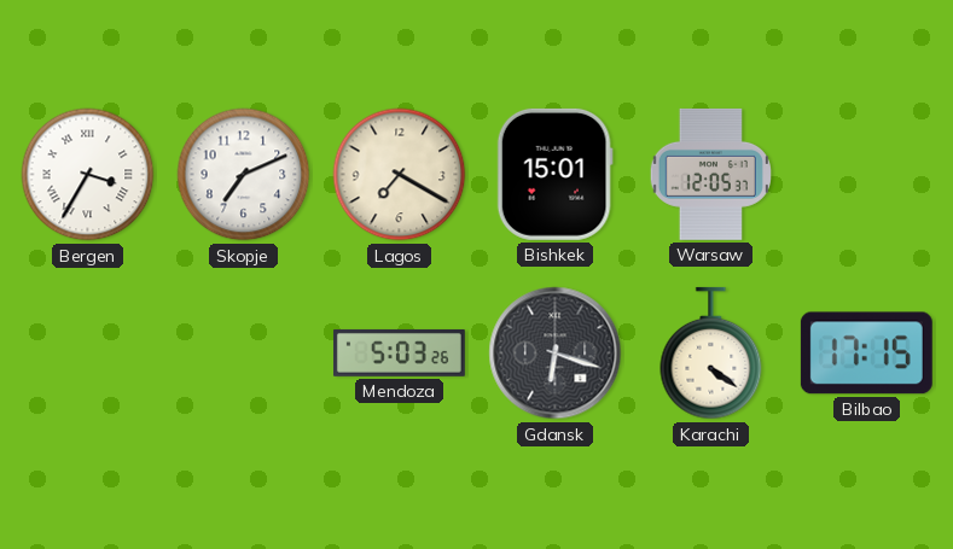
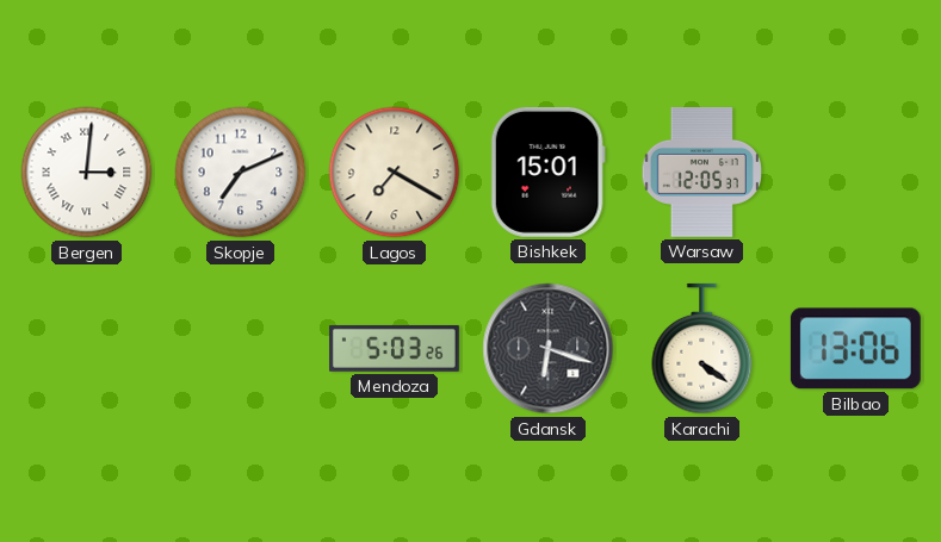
Bergen: 3:35 -> 3:01
Bilbao: 17:15 -> 13:06
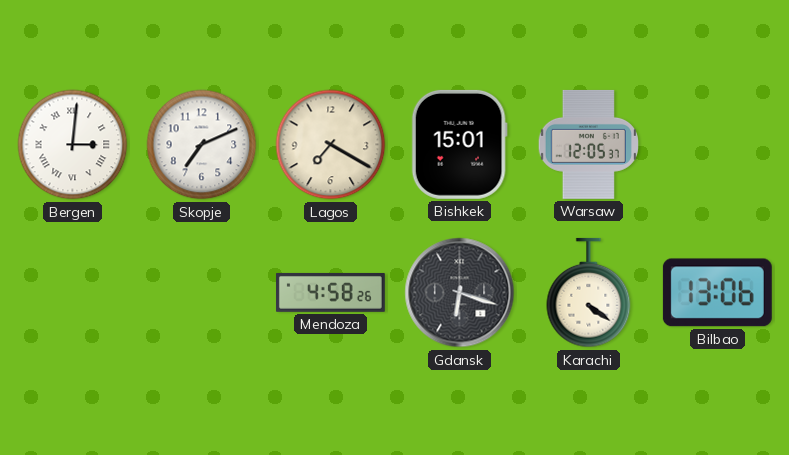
Mendoza: 5:03 -> 4:58
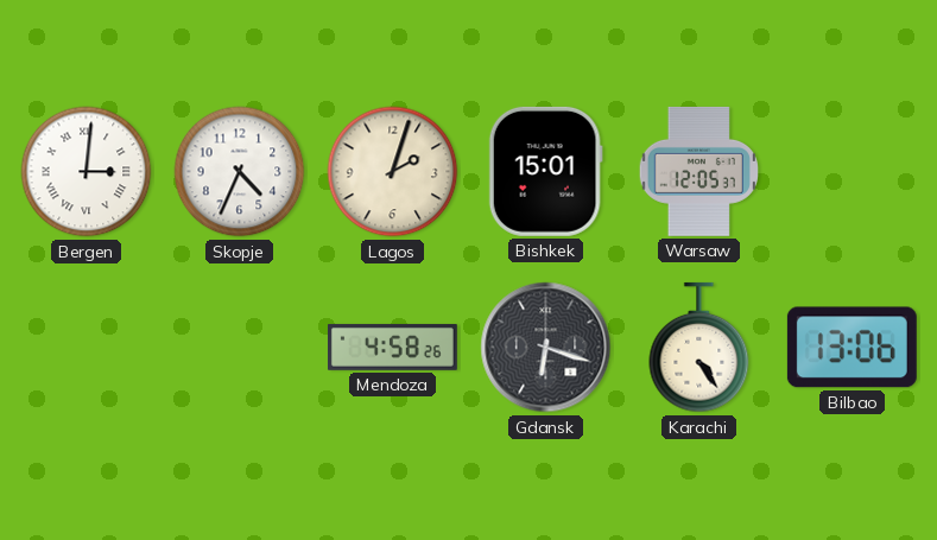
Skopje: 7:11 -> 4:34
Lagos: 7:20 -> 2:03
Karachi: 4:21 -> 4:24
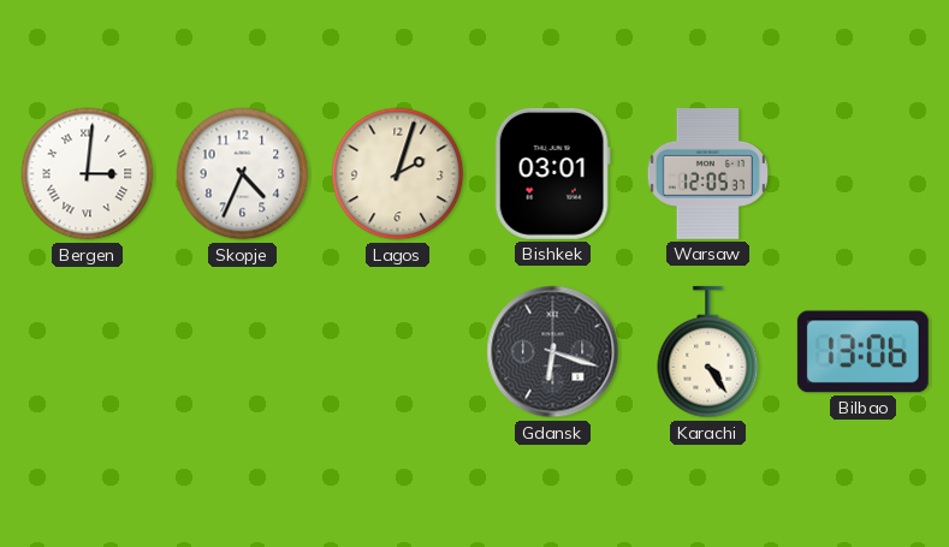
Bishkek: 15:01 -> 03:01
Mendoza: 4:58 -> none
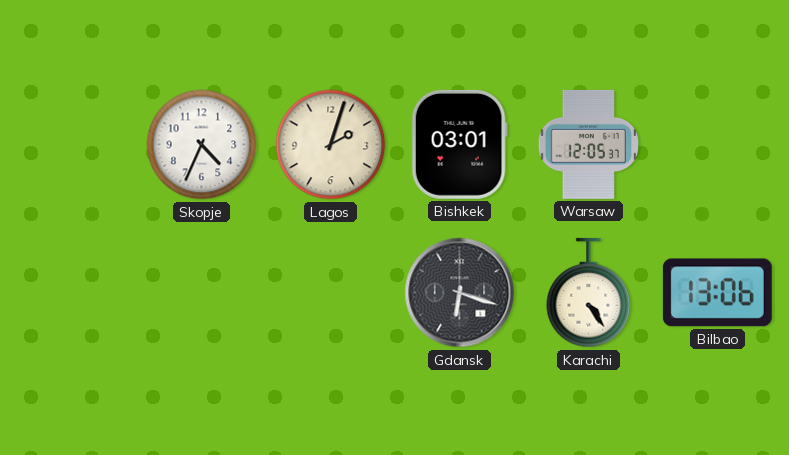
Bergen: 3:01 -> none
